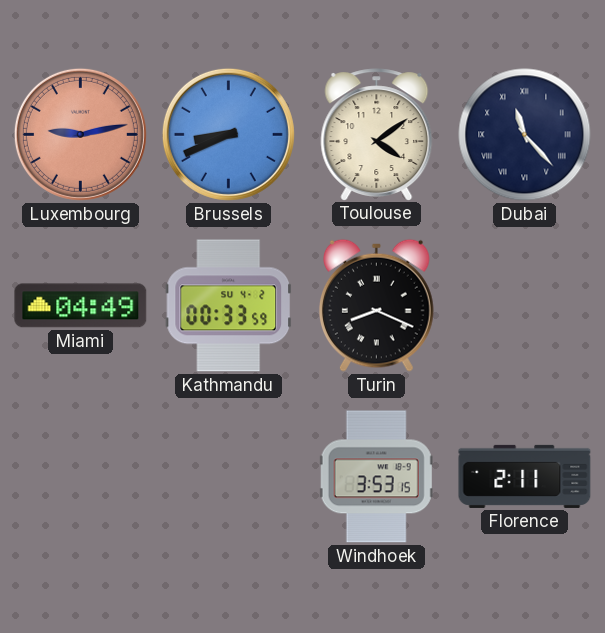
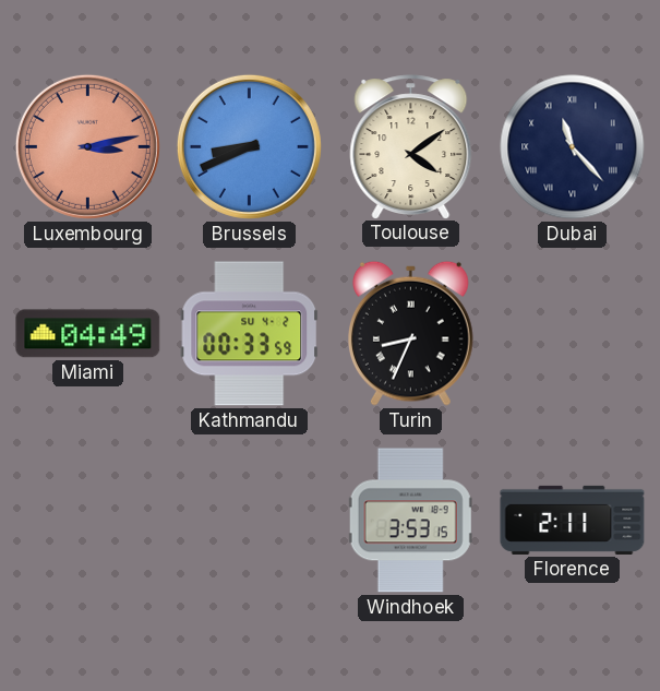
Luxembourg: 9:13 -> 3:13
Turin: 8:19 -> 8:34
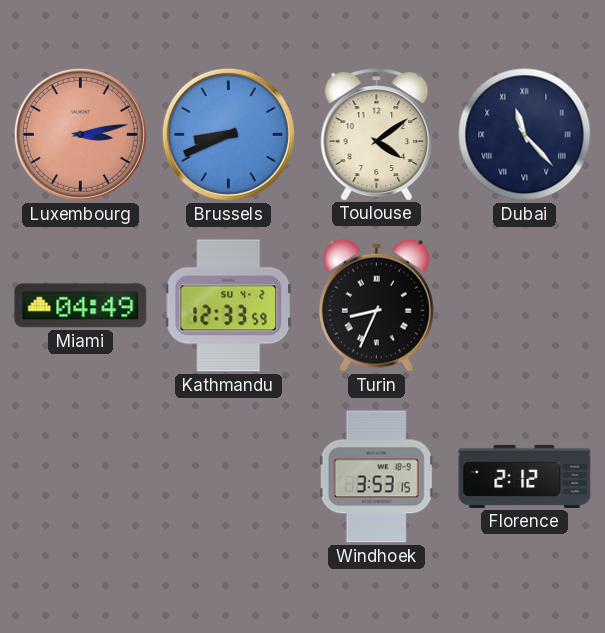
Kathmandu: 00:33 -> 12:33
Florence: 2:11 -> 2:12
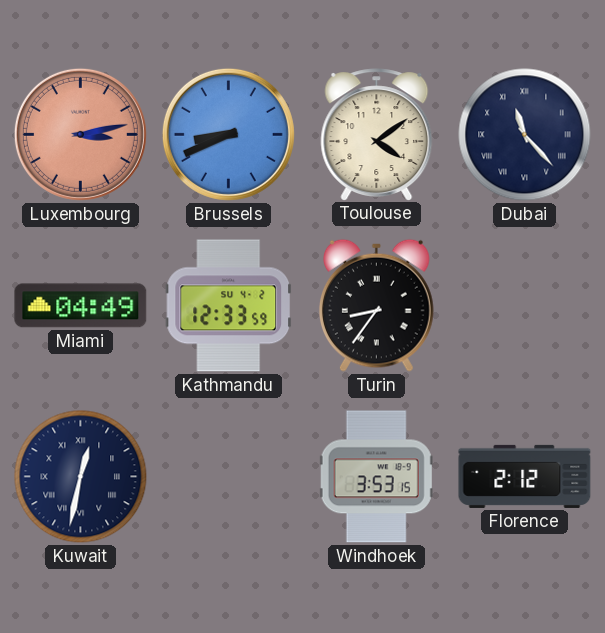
Turin: 8:34 -> 8:36
Kuwait: none -> 12:32
